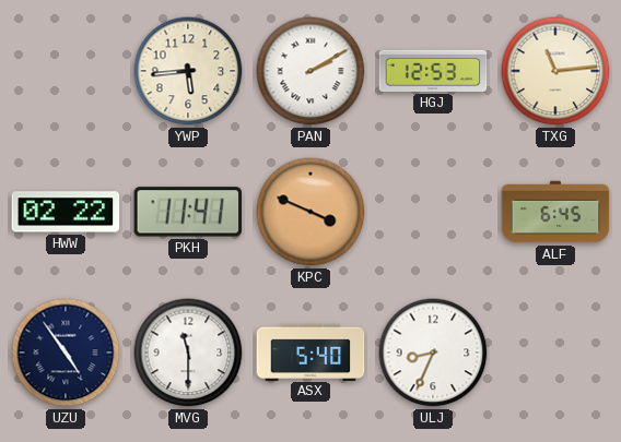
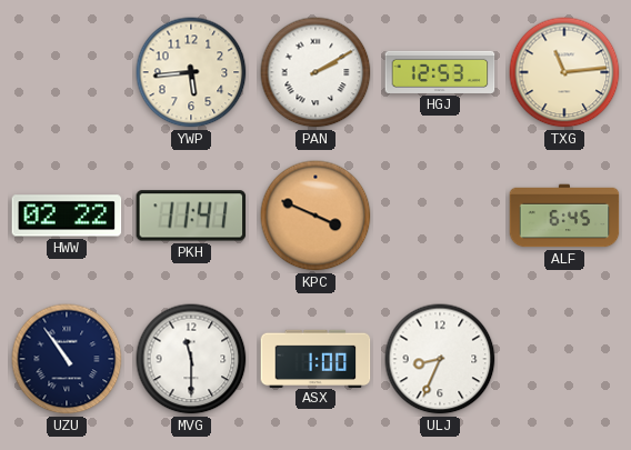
UZU: 4:54 -> 10:54
ASX: 5:40 -> 1:00
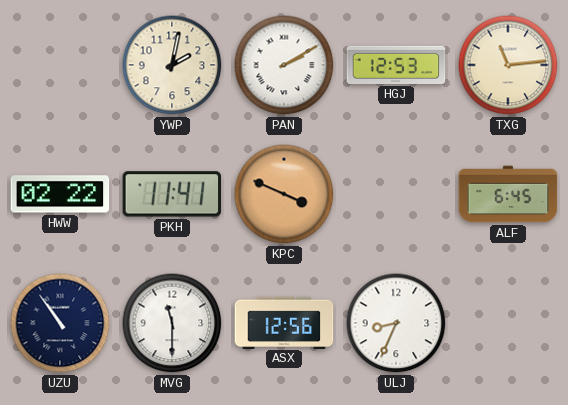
YWP: 5:44 -> 2:02
ASX: 1:00 -> 12:56
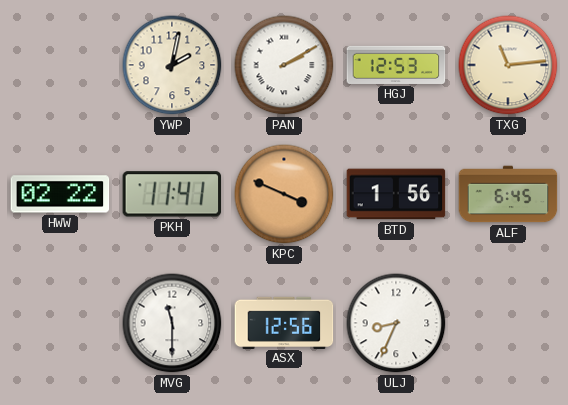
BTD: none -> 1:56
UZU: 10:54 -> none
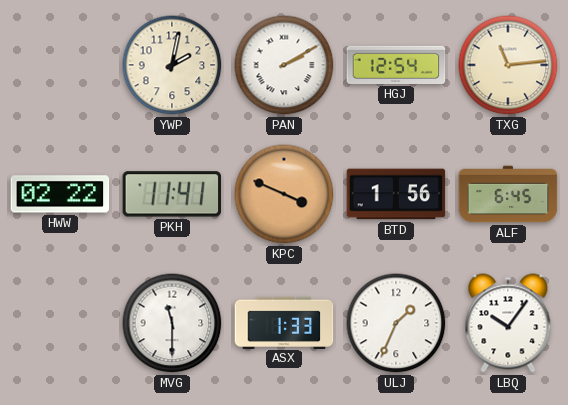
HGJ: 12:53 -> 12:54
ASX: 12:56 -> 1:33
ULJ: 8:34 -> 1:34
LBQ: none -> 10:06
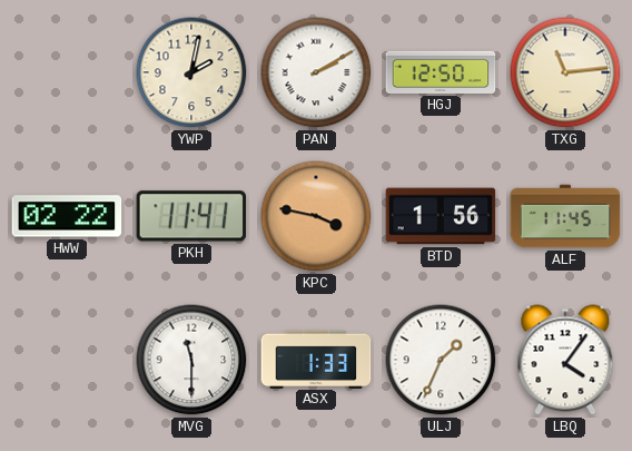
HGJ: 12:54 -> 12:50
KPC: 3:49 -> 3:47
ALF: 6:45 -> 11:45
LBQ: 10:06 -> 4:06
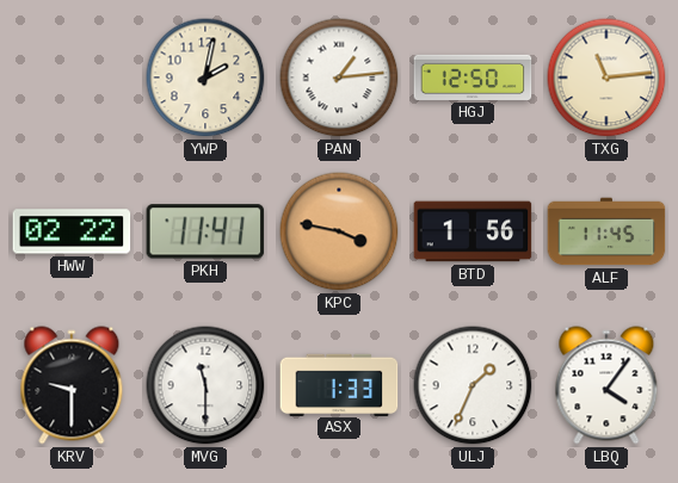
PAN: 2:10 -> 1:14
KRV: none -> 9:30
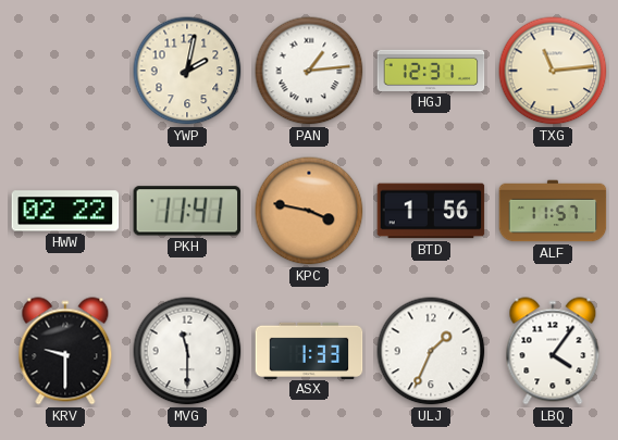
HGJ: 12:50 -> 12:31
ALF: 11:45 -> 11:57
